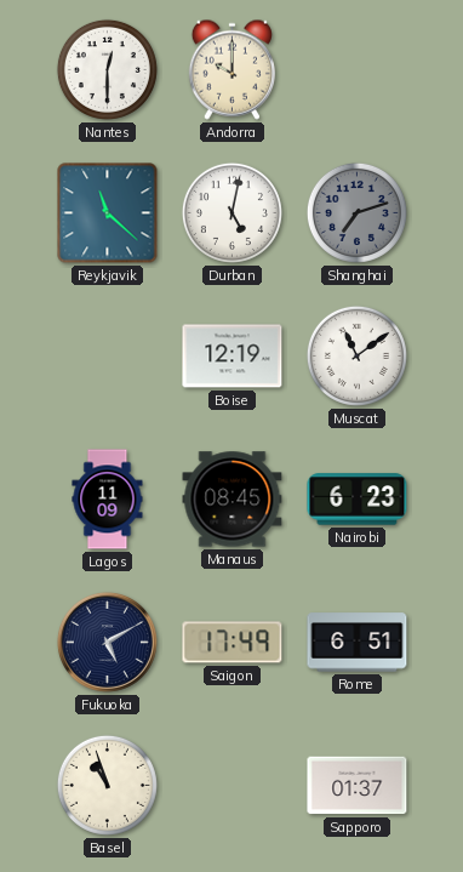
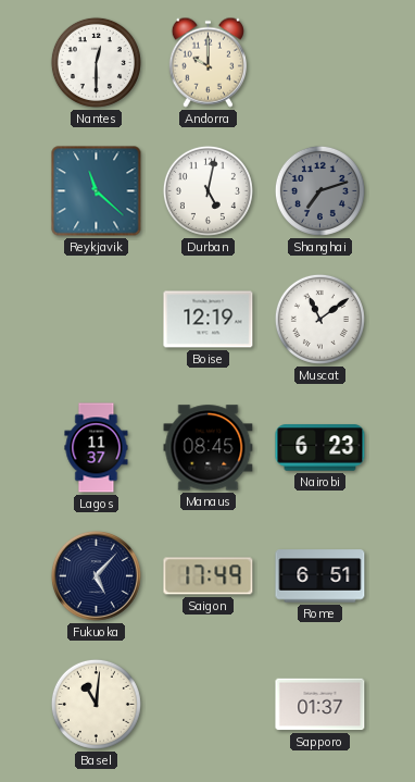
Lagos: 11:09 -> 11:37
Fukuoka: 5:10 -> 5:07
Basel: 10:57 -> 11:01
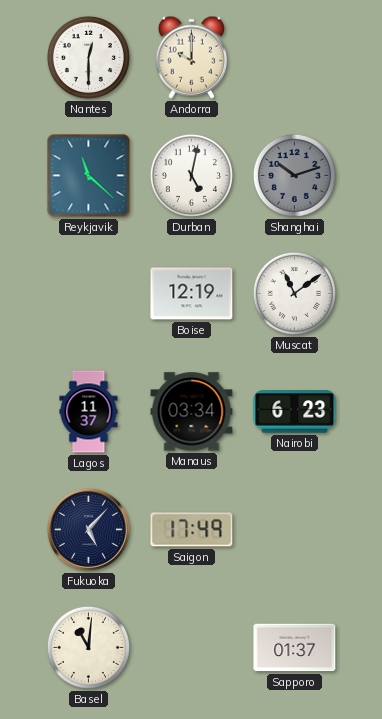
Shanghai: 7:12 -> 10:12
Manaus: 08:45 -> 03:34
Rome: 6:51 -> none
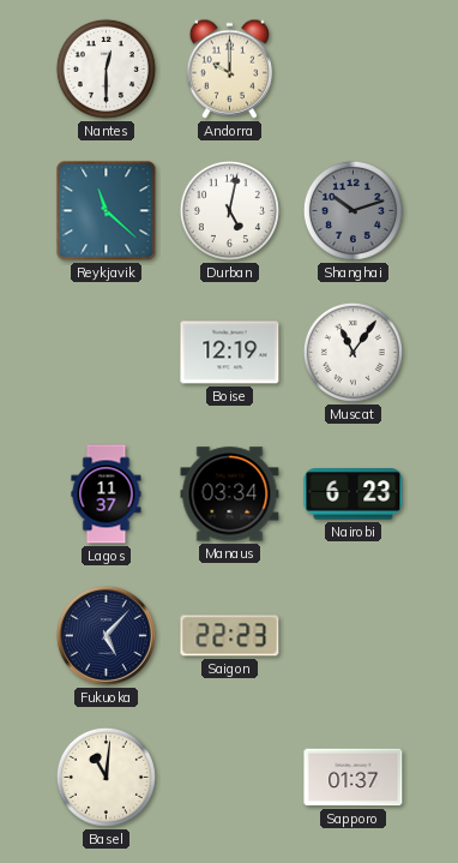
Muscat: 11:09 -> 11:06
Saigon: 17:49 -> 22:23
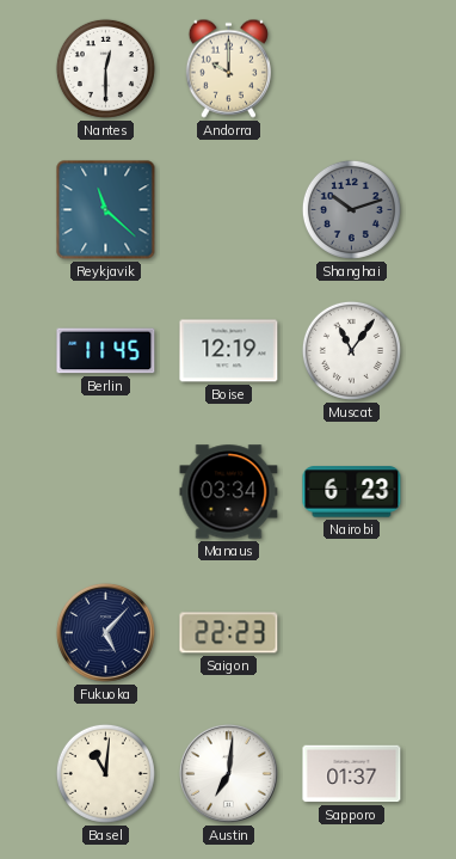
Durban: 5:02 -> none
Berlin: none -> 11:45
Lagos: 11:37 -> none
Austin: none -> 7:01
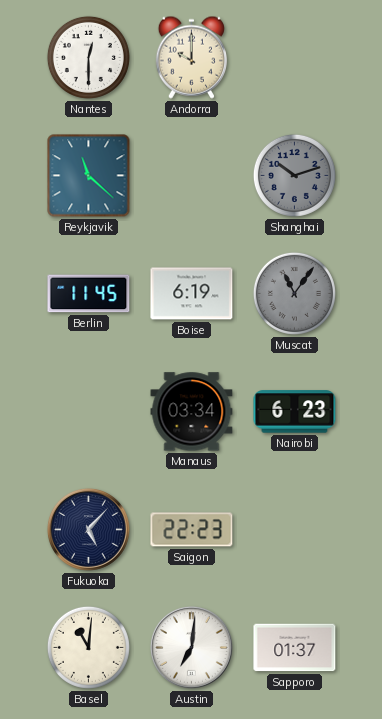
Boise: 12:19 -> 6:19
Muscat dial: white -> grey
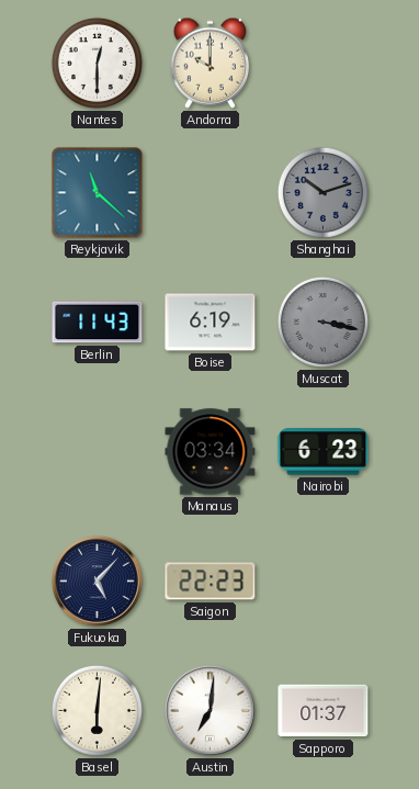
Berlin: 11:45 -> 11:43
Muscat: 11:06 -> 3:17
Basel: 11:01 -> 6:01
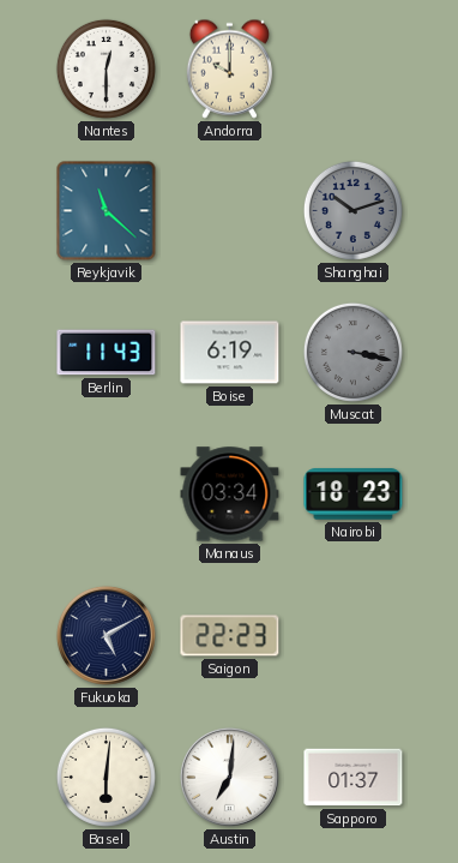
Nairobi: 6:23 -> 18:23
Fukuoka: 5:07 -> 5:10
